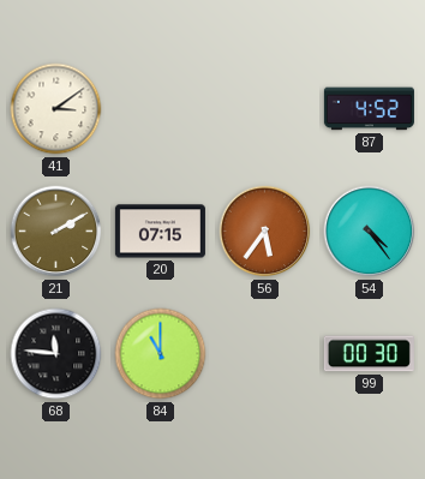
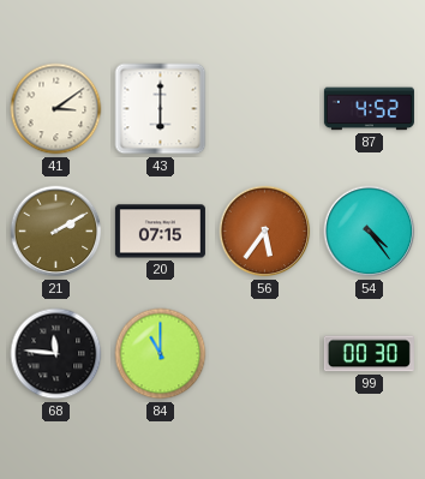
43: none -> 6:00
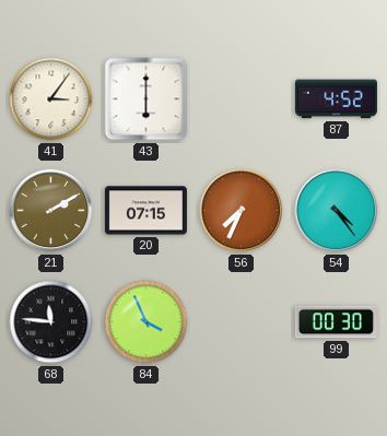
41: 3:09 -> 3:06
56: 5:36 -> 7:34
84: 11:00 -> 3:56
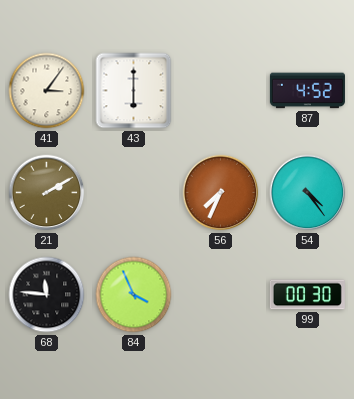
20: 07:15 -> none
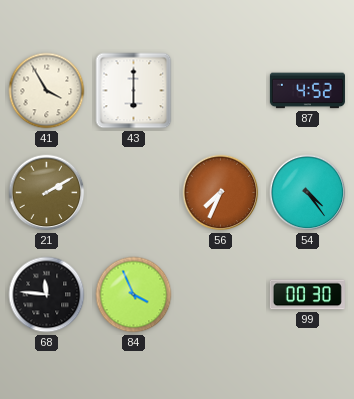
41: 3:06 -> 3:55
